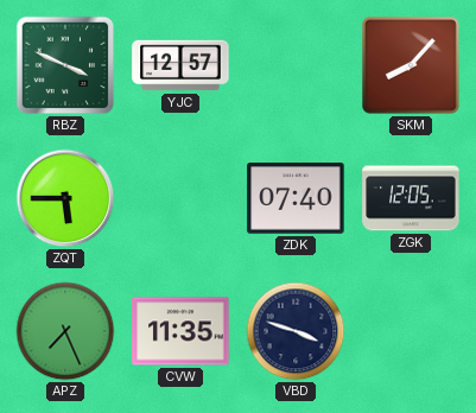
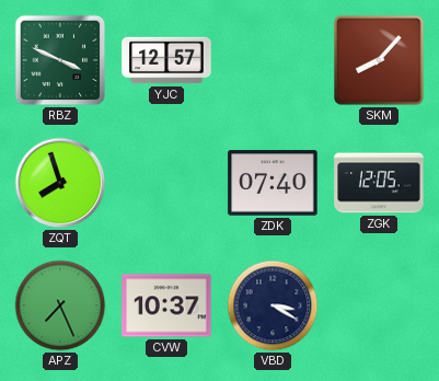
ZQT: 5:45 -> 7:57
CVW: 11:35 -> 10:37
VBD: 3:48 -> 3:20
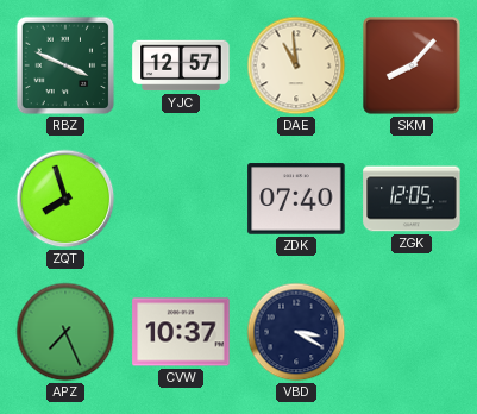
DAE: none -> 10:59
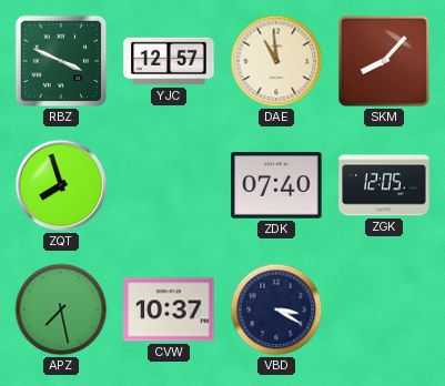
APZ: 7:26 -> 7:28
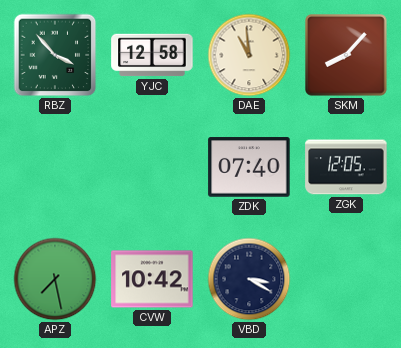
RBZ: 3:49 -> 3:53
YJC: 12:57 -> 12:58
ZQT: 7:57 -> none
CVW: 10:37 -> 10:42
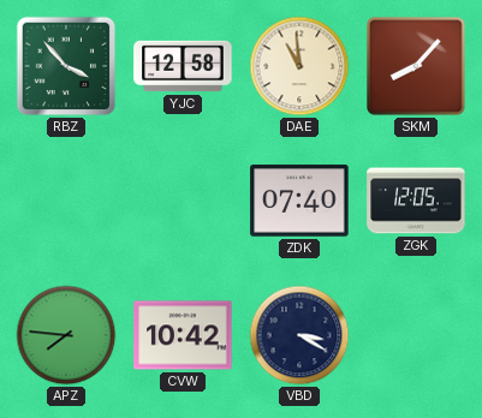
APZ: 7:28 -> 7:46
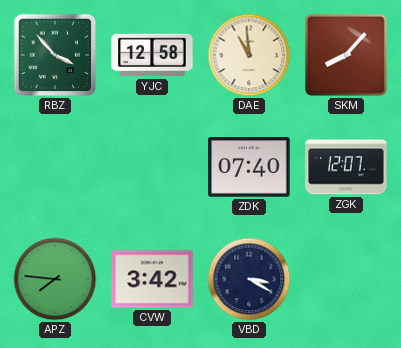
ZGK: 12:05 -> 12:07
CVW: 10:42 -> 3:42
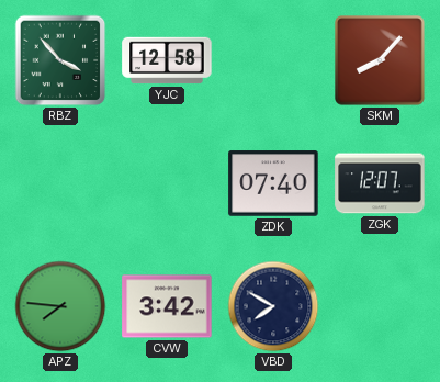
DAE: 10:59 -> none
VBD: 3:20 -> 7:50
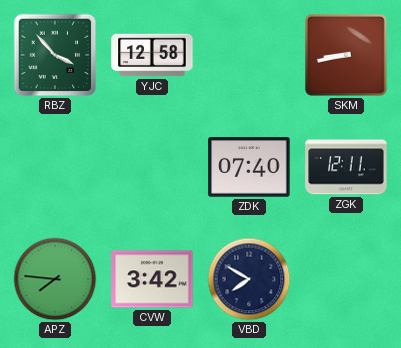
SKM: 8:07 -> 8:43
ZGK: 12:07 -> 12:11
